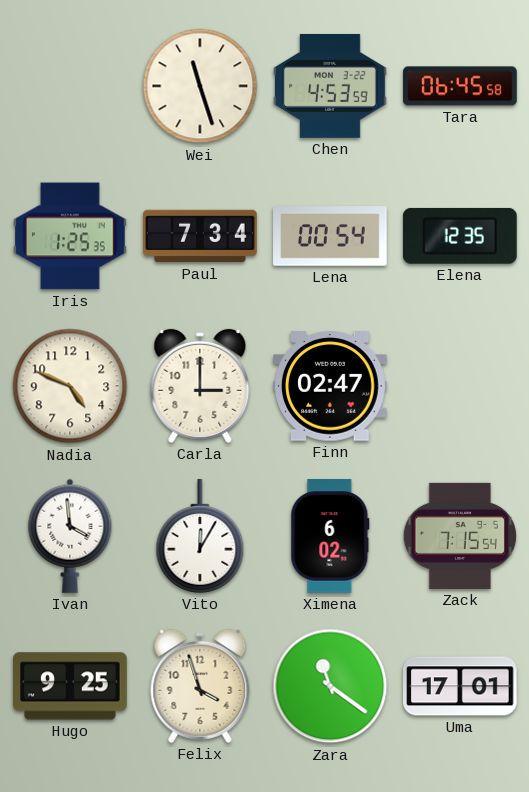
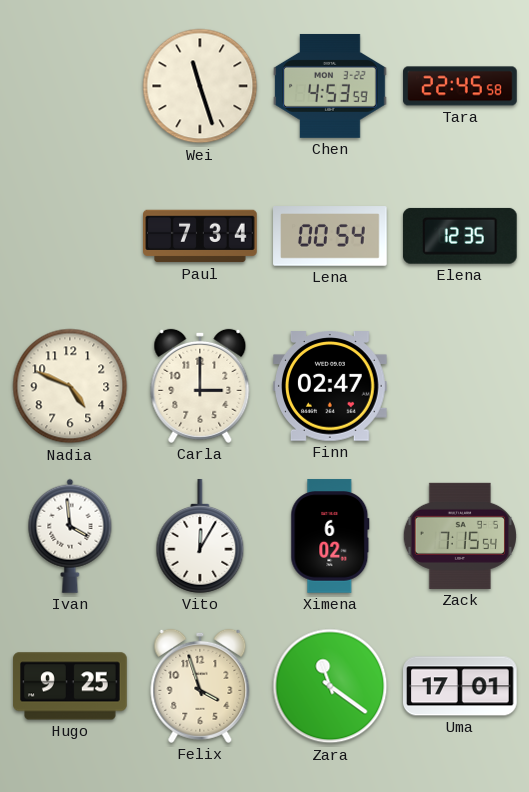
Tara: 06:45 -> 22:45
Iris: 1:25 -> none
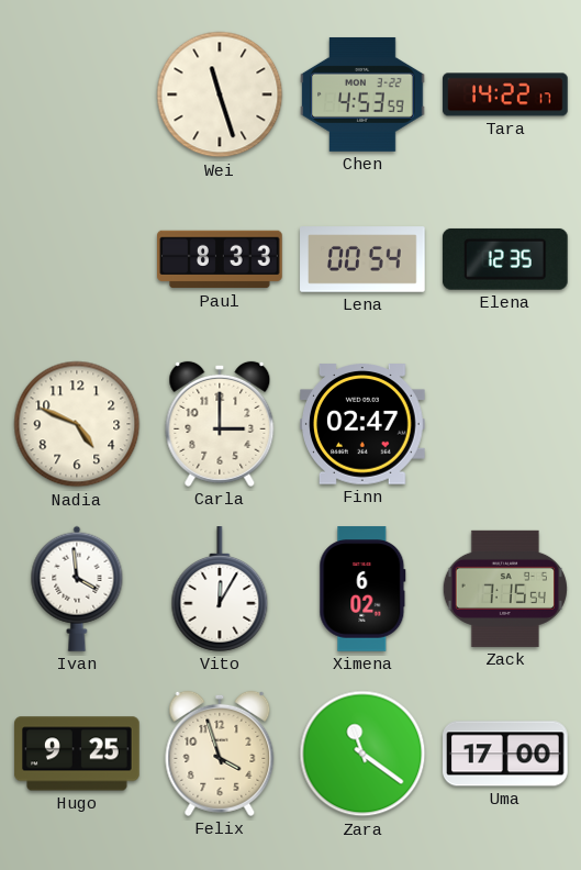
Tara: 22:45 -> 14:22
Paul: 7:34 -> 8:33
Uma: 17:01 -> 17:00
